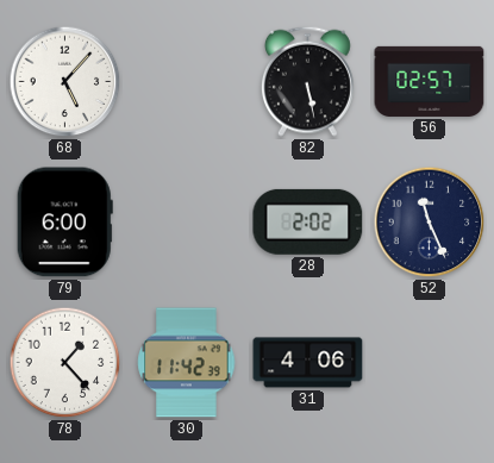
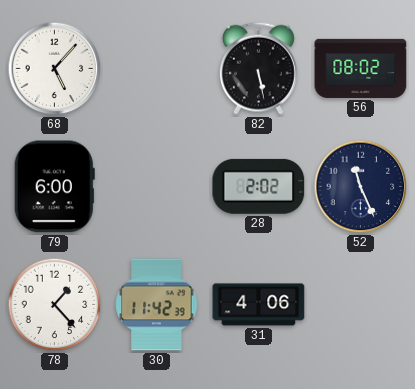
56: 02:57 -> 08:02
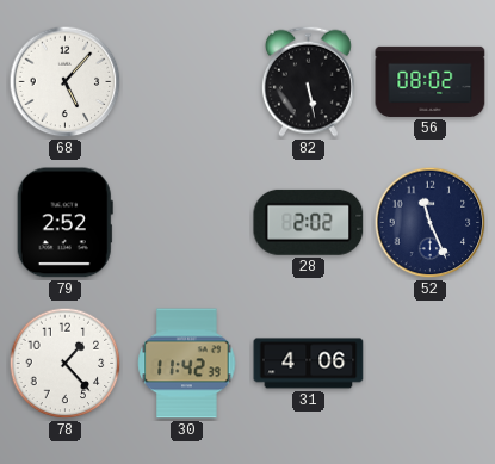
79: 6:00 -> 2:52
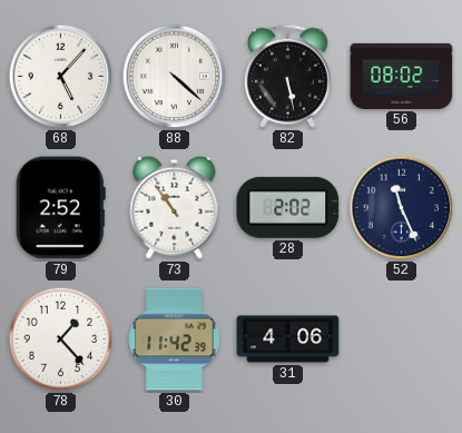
88: none -> 4:22
73: none -> 10:54
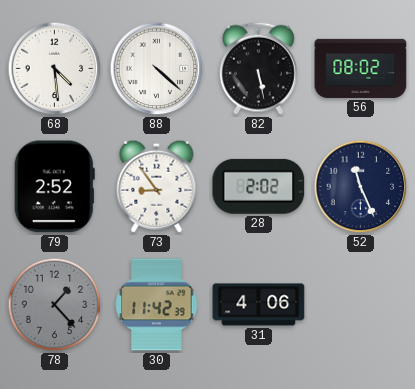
68: 5:07 -> 4:29
73: 10:54 -> 8:54
78 dial: white -> grey
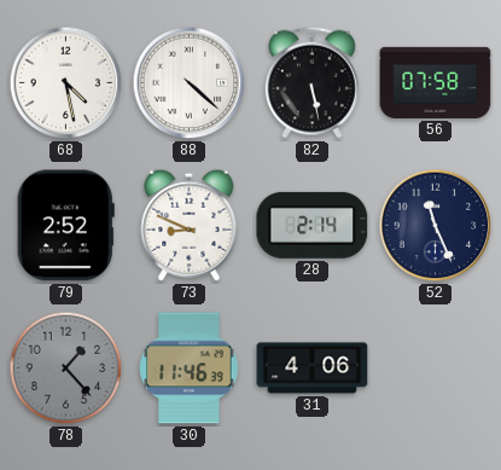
68: 4:29 -> 4:28
56: 08:02 -> 07:58
73: 8:54 -> 8:49
28: 2:02 -> 2:14
30: 11:42 -> 11:46
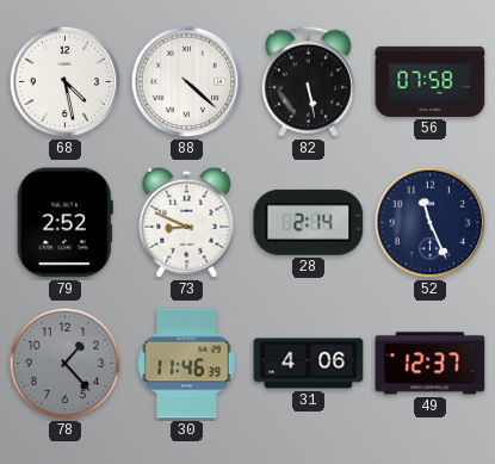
49: none -> 12:37
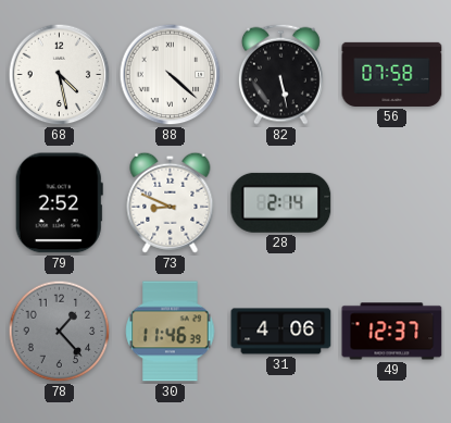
52: 11:26 -> none
